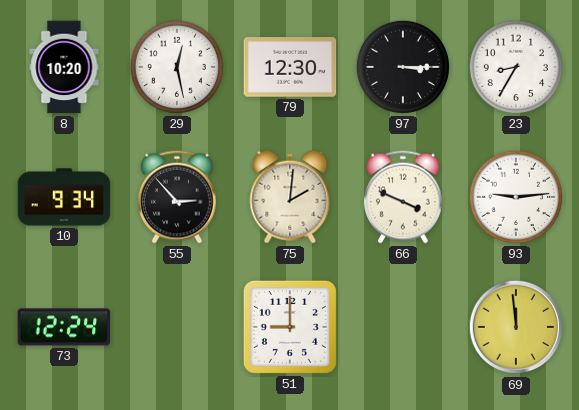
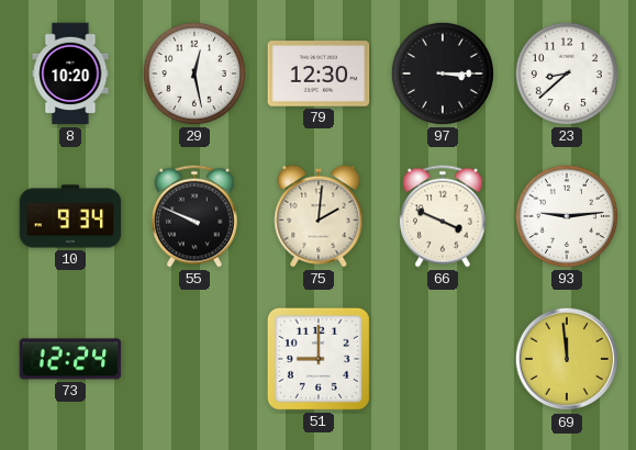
23: 8:35 -> 8:38
55: 2:53 -> 9:49
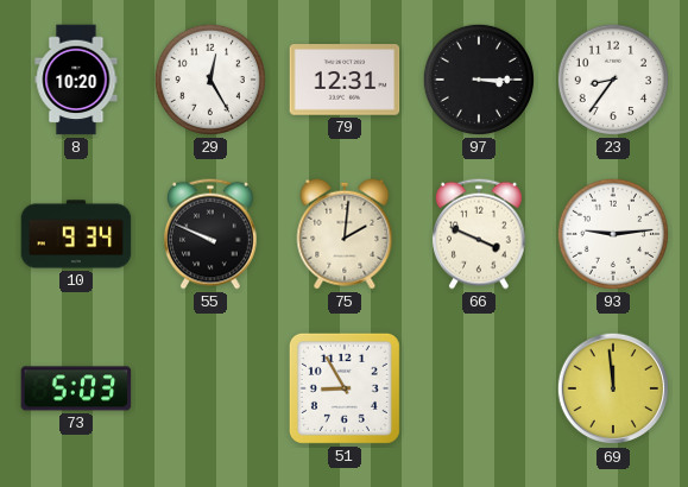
29: 12:28 -> 12:25
79: 12:30 -> 12:31
23: 8:38 -> 8:36
73: 12:24 -> 5:03
51: 9:00 -> 8:55
